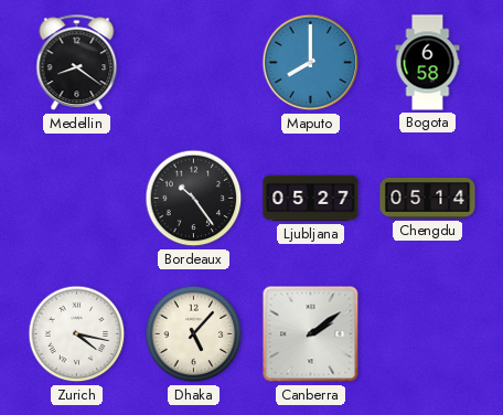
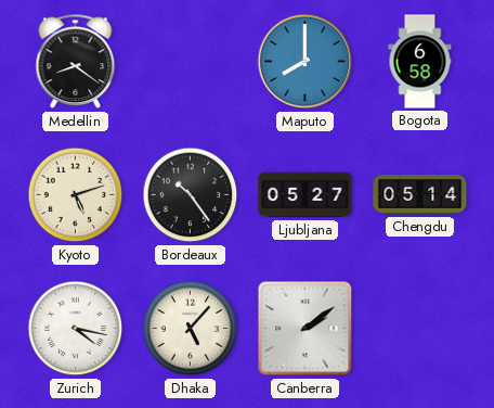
Kyoto: none -> 5:12
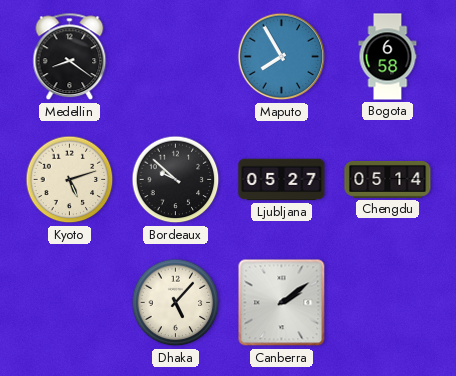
Maputo: 8:00 -> 7:55
Bordeaux: 10:24 -> 9:52
Zurich: 4:17 -> none
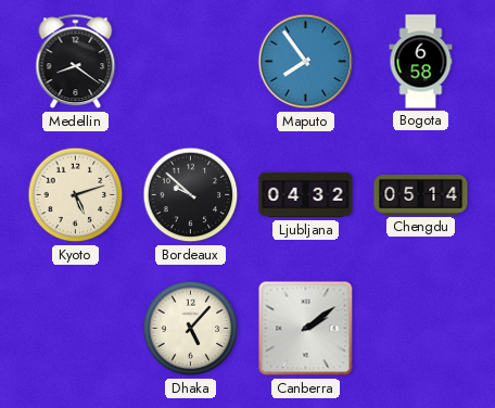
Maputo: 7:55 -> 7:54
Ljubljana: 05:27 -> 04:32
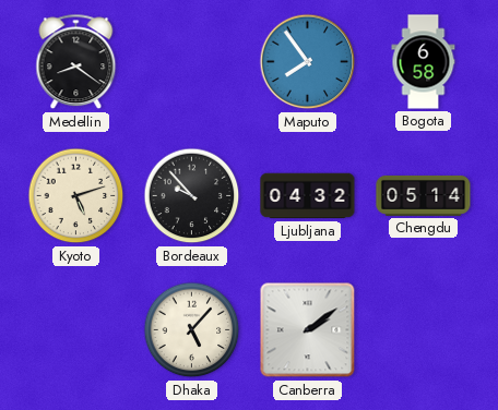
Bordeaux: 9:52 -> 9:53
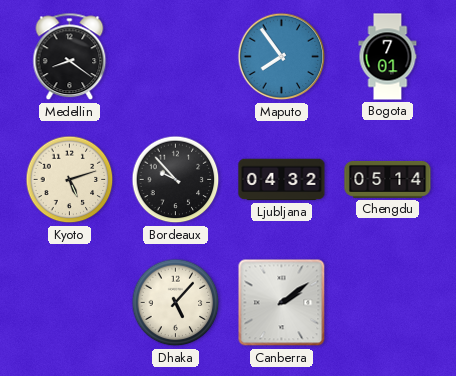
Bogota: 6:58 -> 7:01
